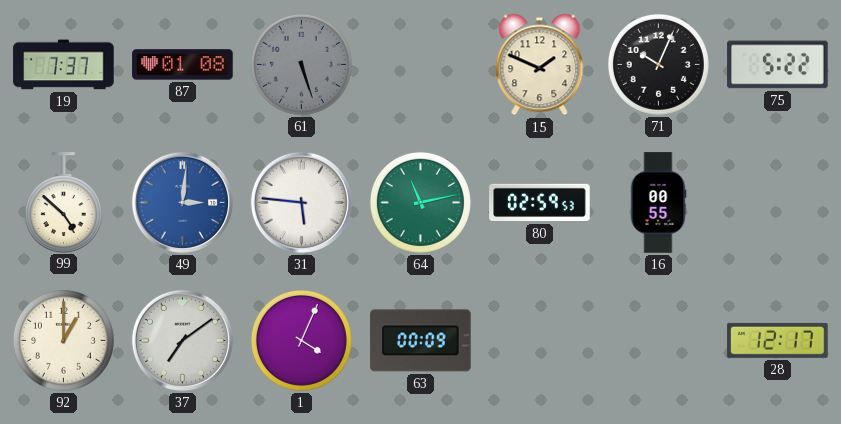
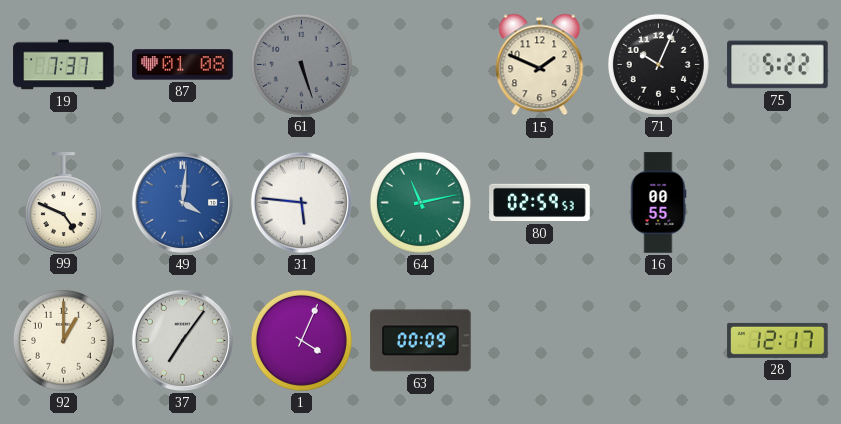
99: 4:52 -> 4:49
49: 3:01 -> 4:01
37: 7:09 -> 7:06
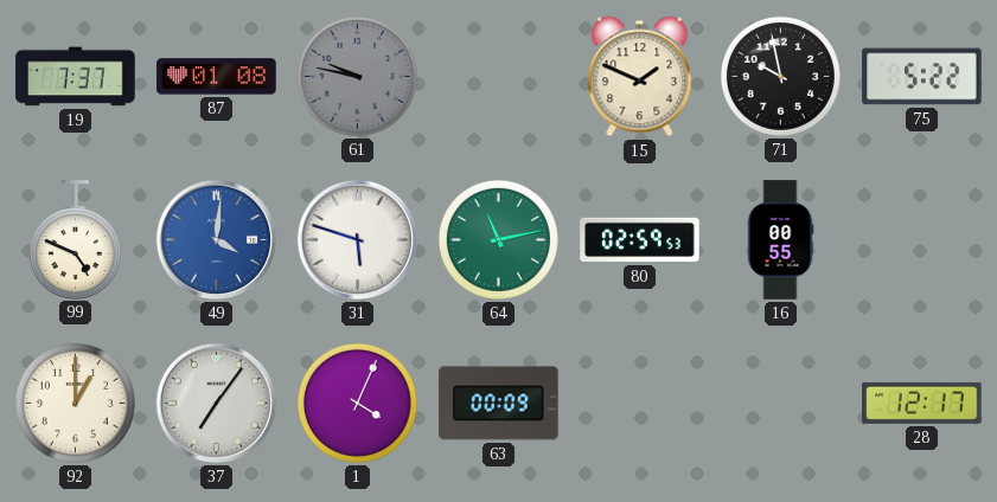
61: 5:27 -> 9:47
71: 10:04 -> 9:58
31: 5:46 -> 5:48
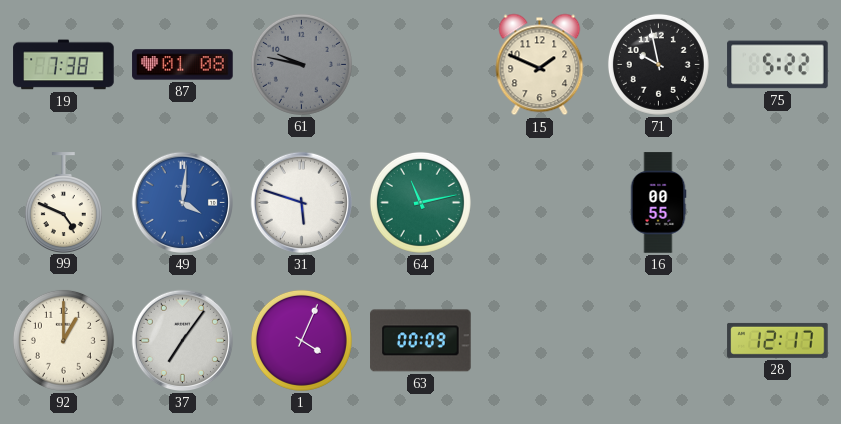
19: 7:37 -> 7:38
80: 02:59 -> none
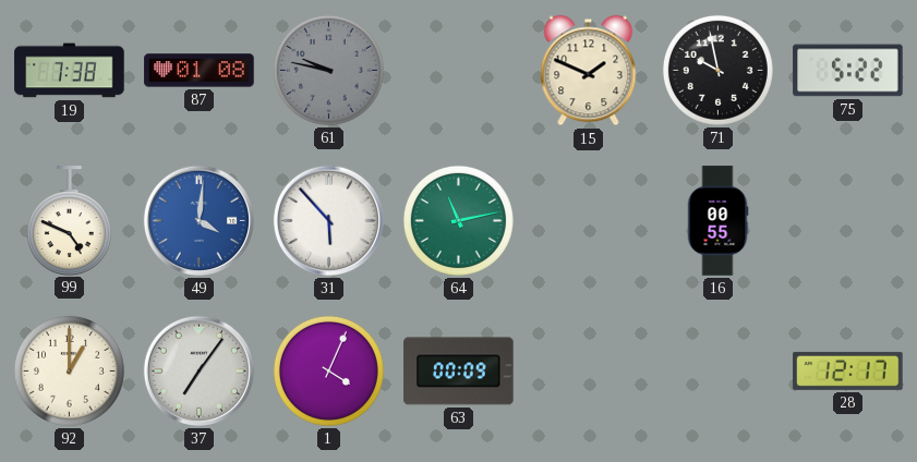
31: 5:48 -> 5:53
